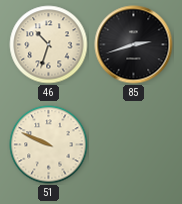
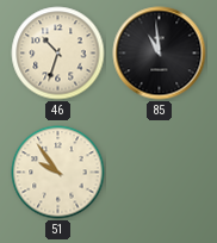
85: 2:42 -> 10:59
51: 9:49 -> 9:54
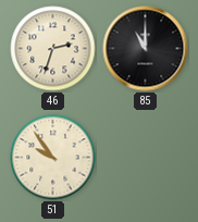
46: 10:33 -> 2:33
85: 10:59 -> 11:00
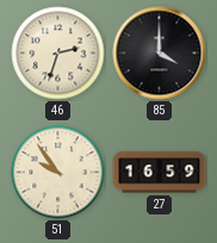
85: 11:00 -> 4:00
27: none -> 16:59
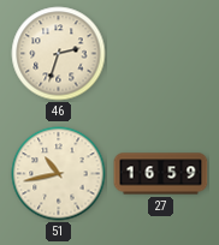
85: 4:00 -> none
51: 9:54 -> 10:43
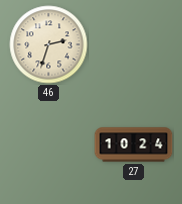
51: 10:43 -> none
27: 16:59 -> 10:24
